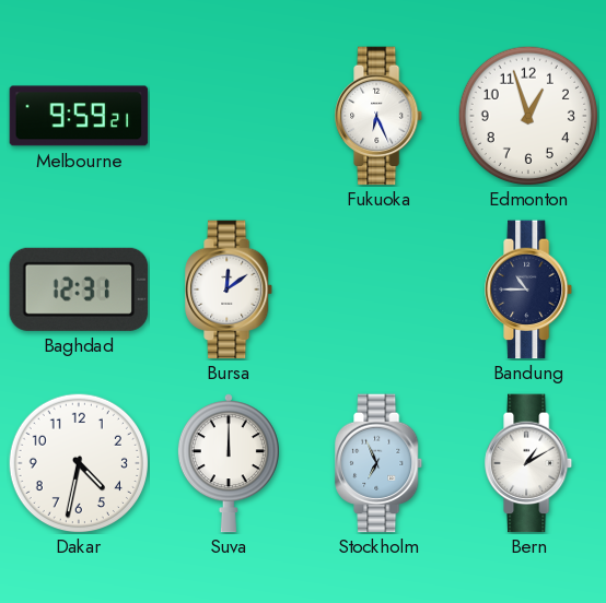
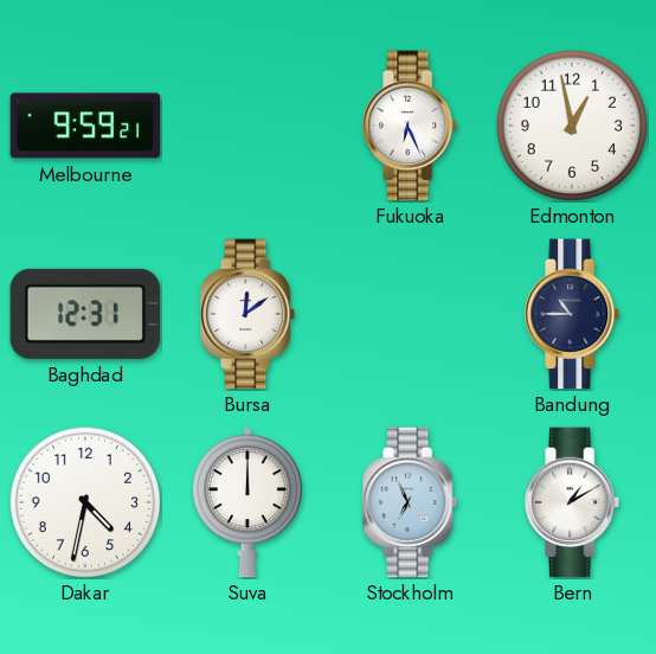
Edmonton: 12:57 -> 12:58
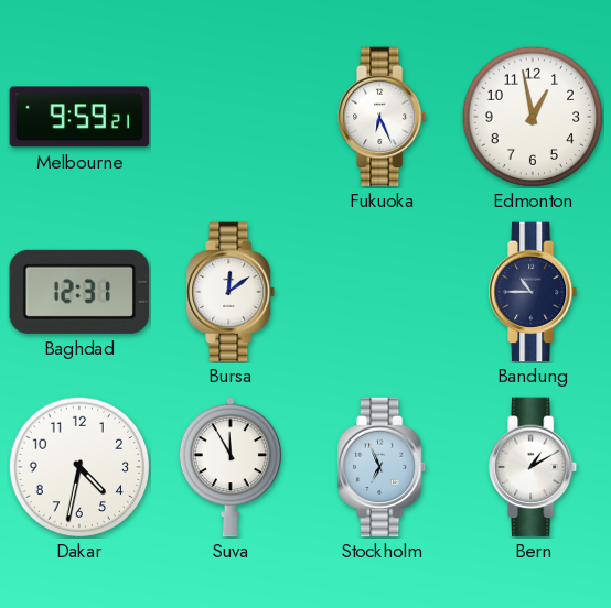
Suva: 12:00 -> 11:55
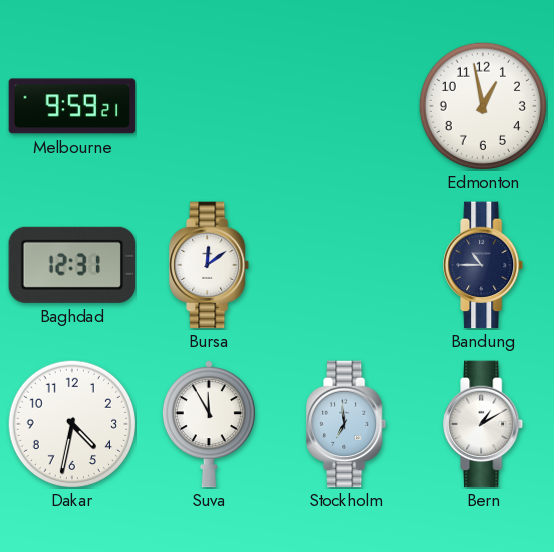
Fukuoka: 6:26 -> none
Stockholm: 6:56 -> 6:59
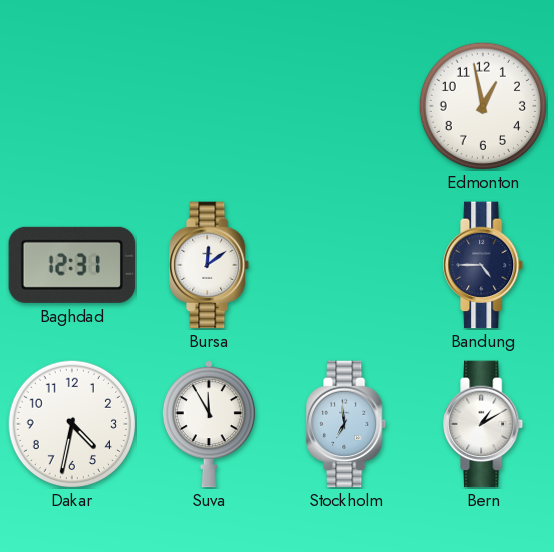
Melbourne: 9:59 -> none
Bandung: 10:45 -> 4:45
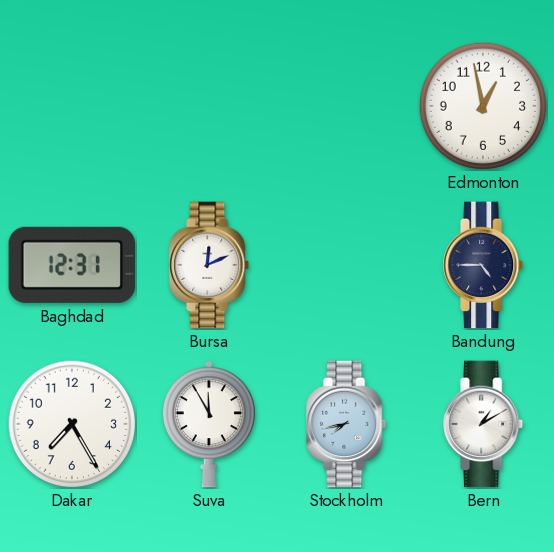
Bursa: 12:09 -> 12:11
Dakar: 4:32 -> 7:25
Stockholm: 6:59 -> 7:43
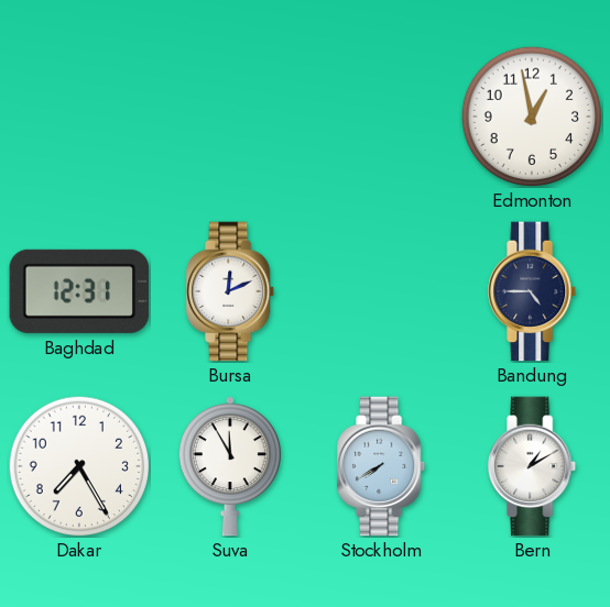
Stockholm: 7:43 -> 7:40
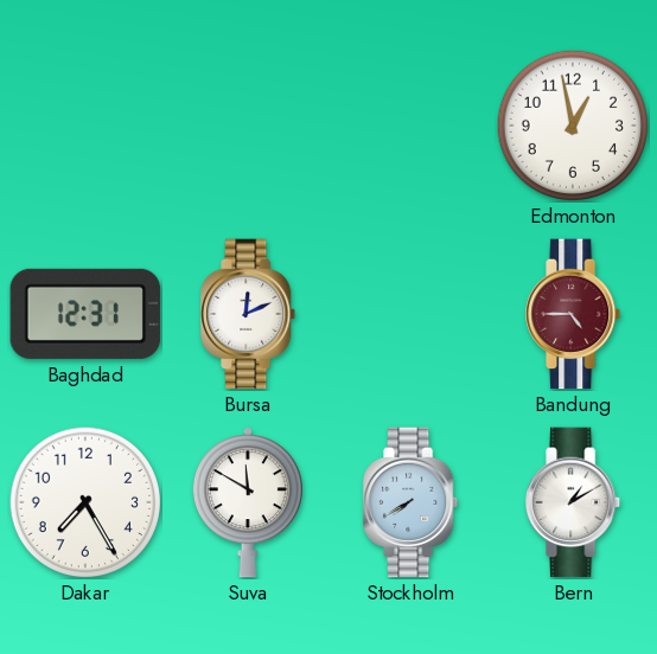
Bandung dial: navy -> burgundy
Suva: 11:55 -> 11:50
